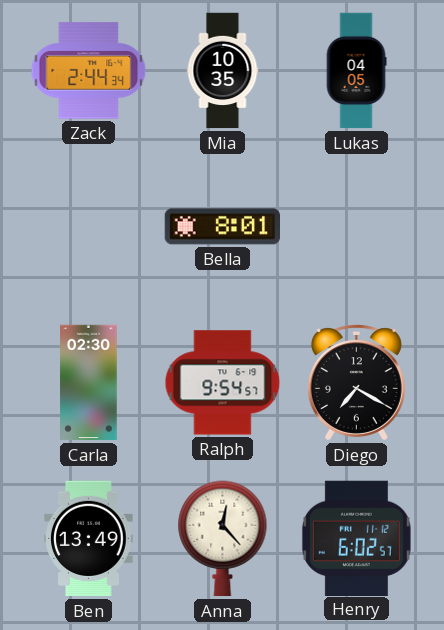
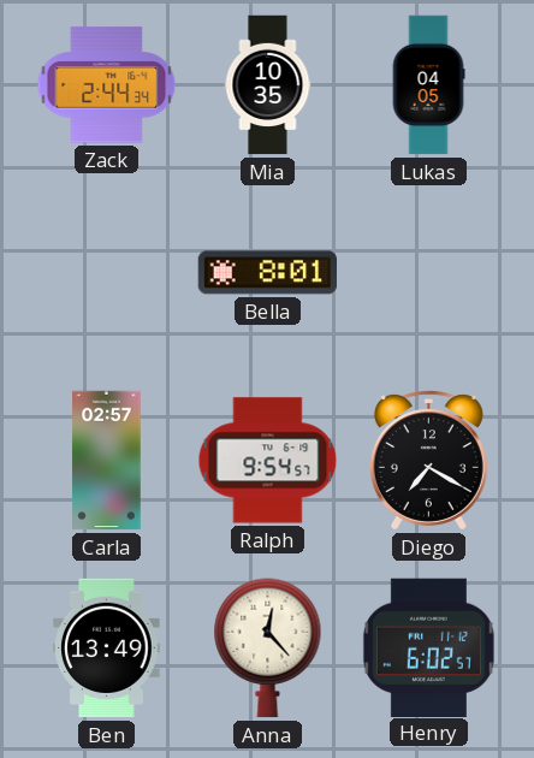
Carla: 02:30 -> 02:57
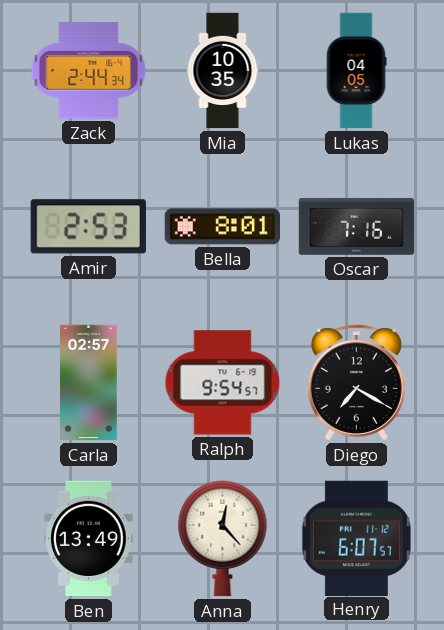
Amir: none -> 2:53
Oscar: none -> 7:16
Henry: 6:02 -> 6:07
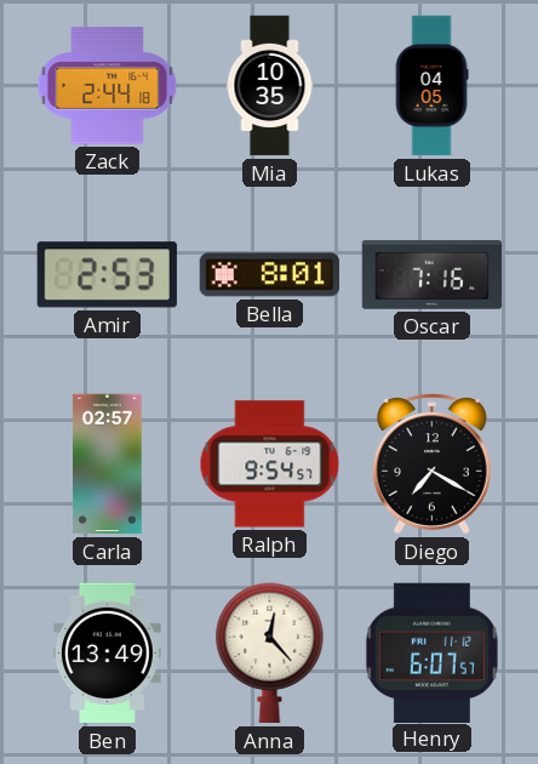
Zack: 2:44:34 -> 2:44:18
